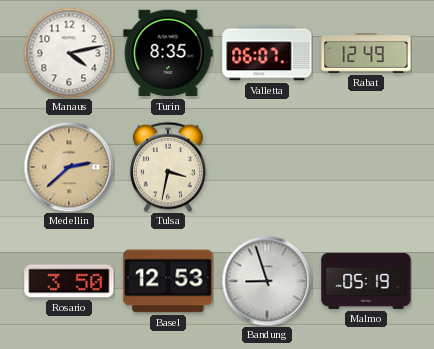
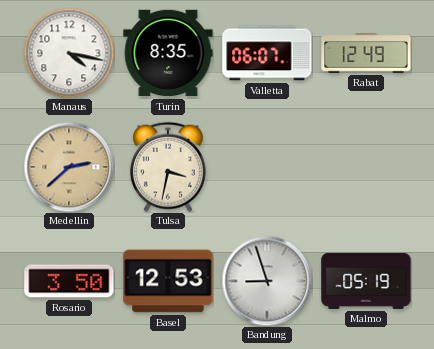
Manaus: 4:13 -> 4:17
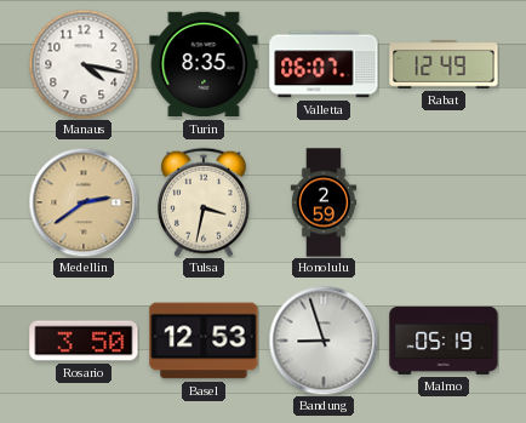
Medellin: 2:38 -> 2:39
Honolulu: none -> 2:59
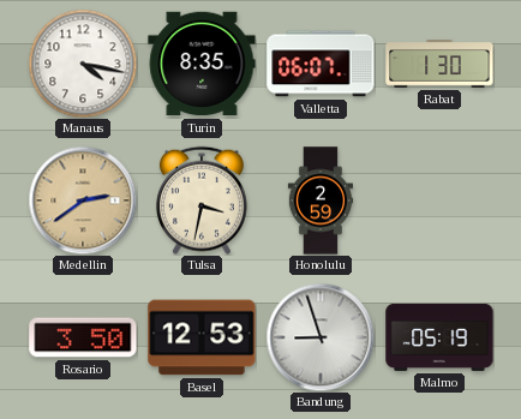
Rabat: 12:49 -> 1:30
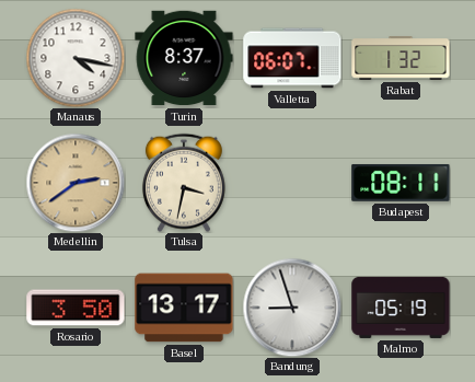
Turin: 8:35 -> 8:37
Rabat: 1:30 -> 1:32
Honolulu: 2:59 -> none
Budapest: none -> 08:11
Basel: 12:53 -> 13:17
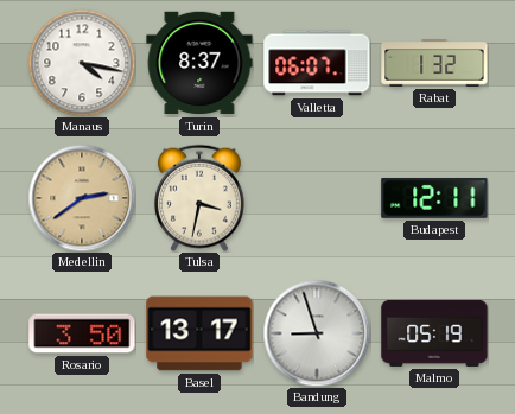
Budapest: 08:11 -> 12:11
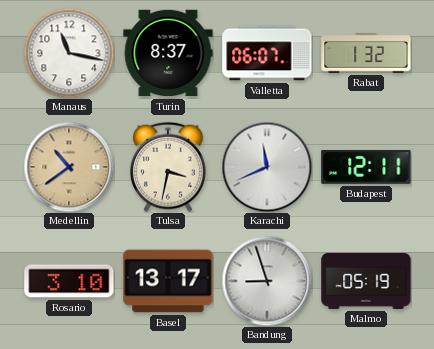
Manaus: 4:17 -> 11:17
Medellin: 2:39 -> 10:39
Karachi: none -> 11:41
Rosario: 3:50 -> 3:10
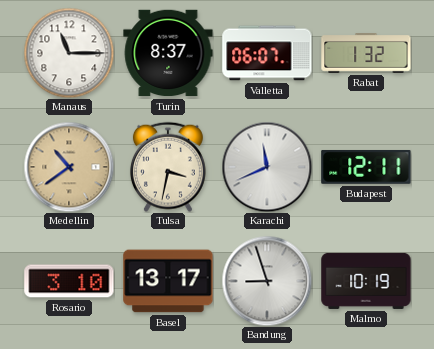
Manaus: 11:17 -> 11:15
Malmo: 05:19 -> 10:19
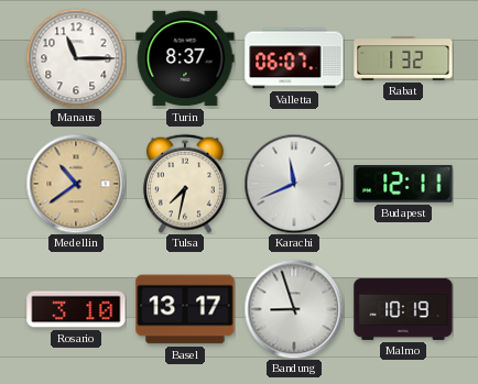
Tulsa: 3:32 -> 7:32
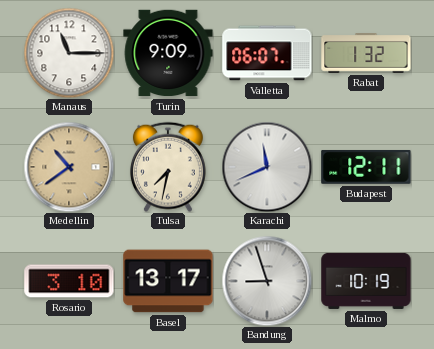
Turin: 8:37 -> 9:09
